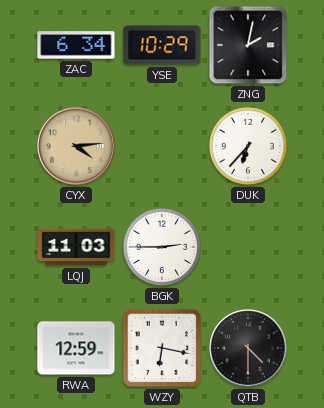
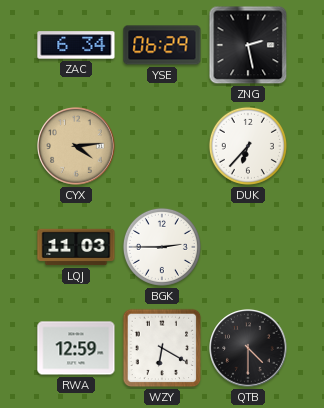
YSE: 10:29 -> 06:29
ZNG: 2:02 -> 2:28
WZY: 6:17 -> 6:20
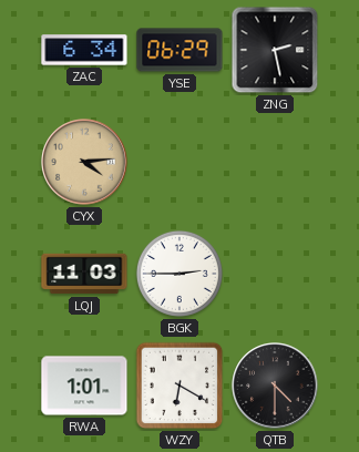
DUK: 6:37 -> none
RWA: 12:59 -> 1:01
